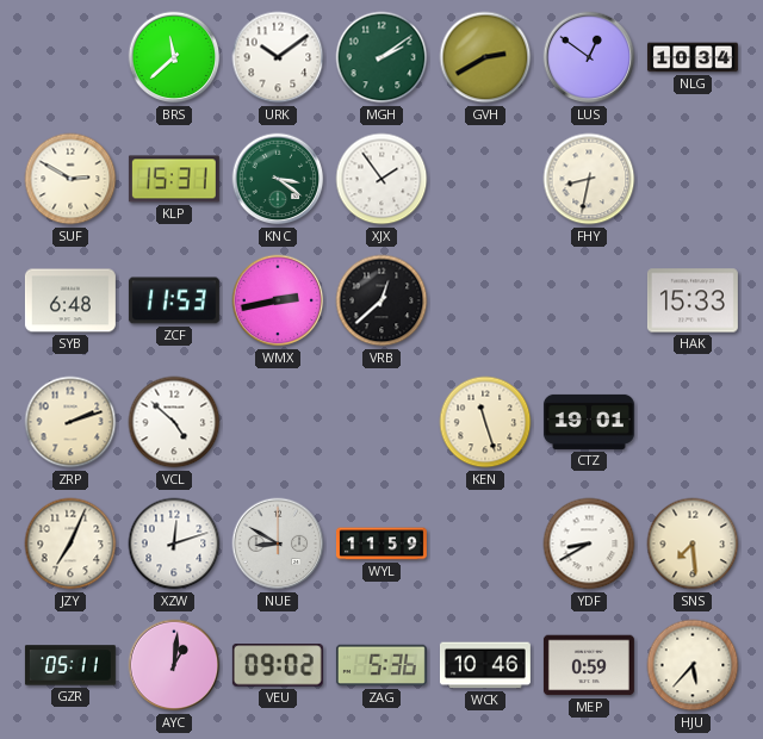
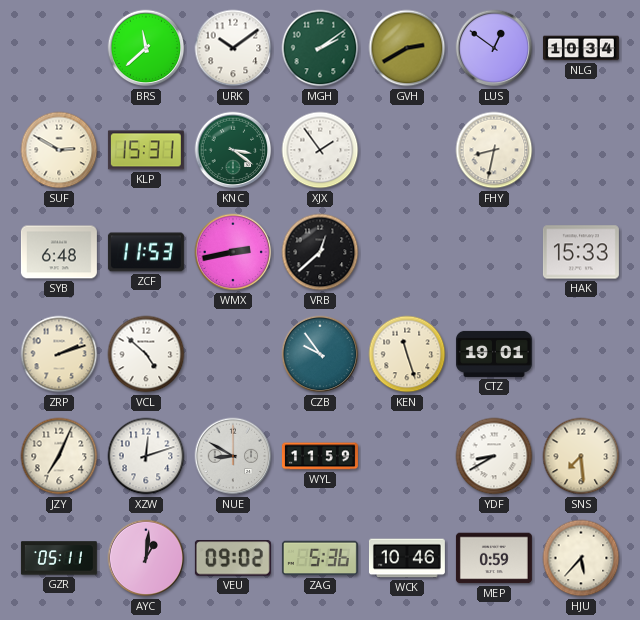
CZB: none -> 9:54
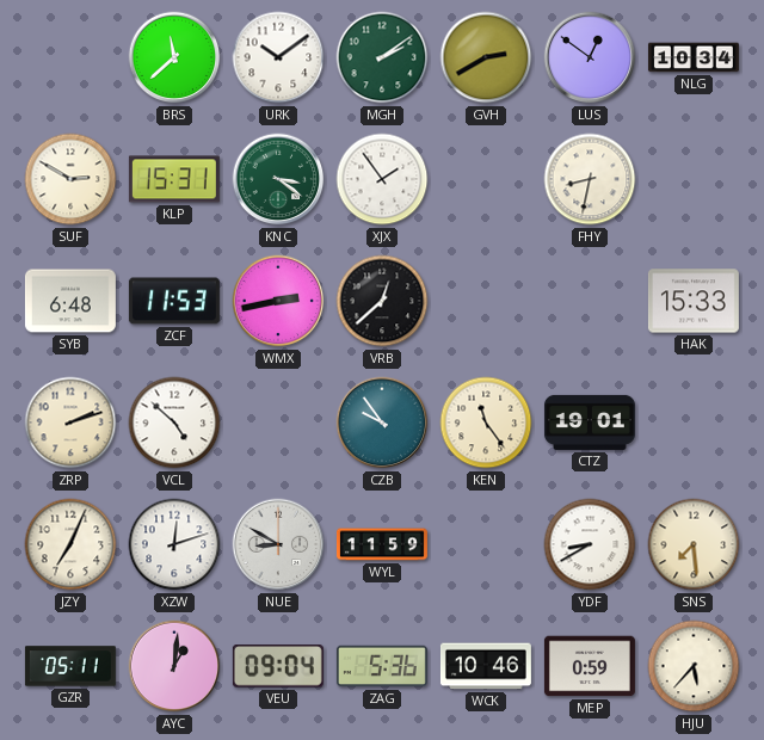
KEN: 11:27 -> 11:24
VEU: 09:02 -> 09:04
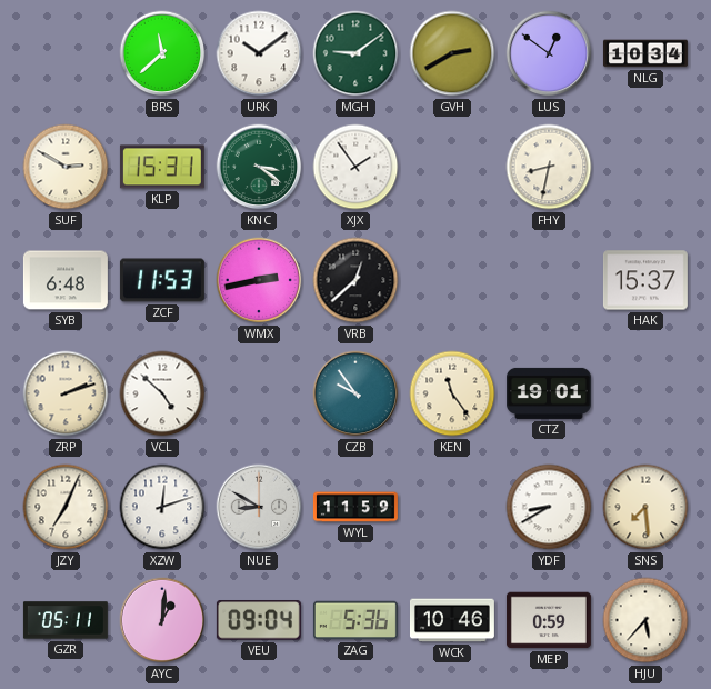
MGH: 2:09 -> 9:09
HAK: 15:33 -> 15:37
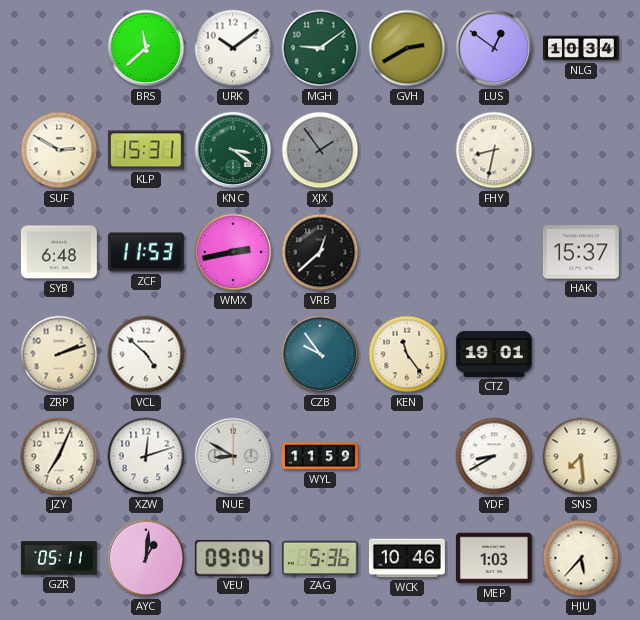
XJX dial: white -> grey
MEP: 0:59 -> 1:03
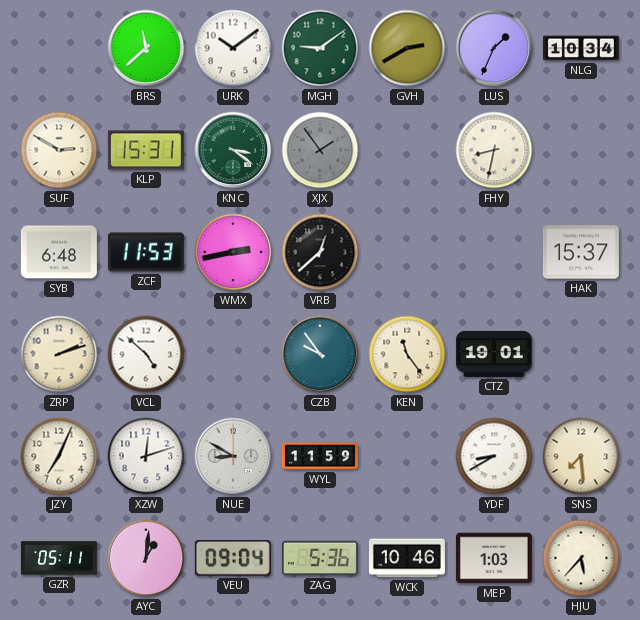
LUS: 12:51 -> 1:34
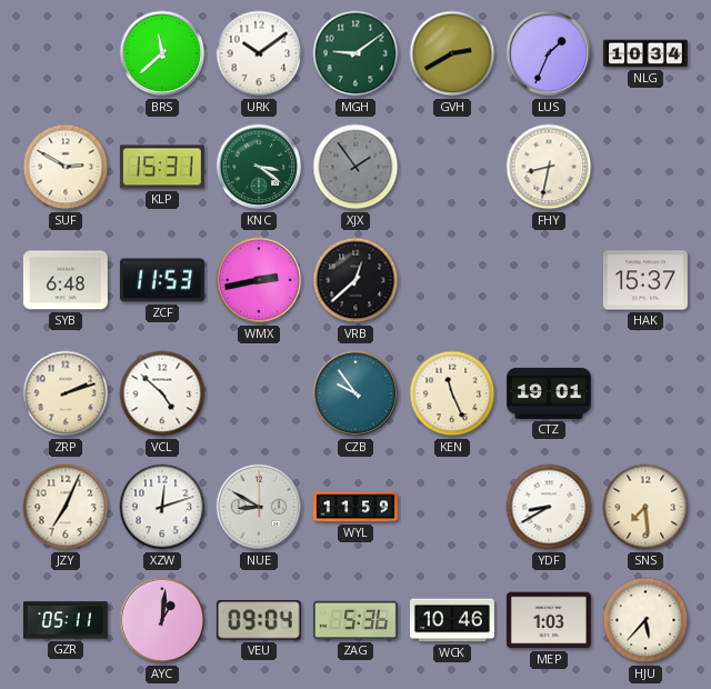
KEN: 11:24 -> 11:26
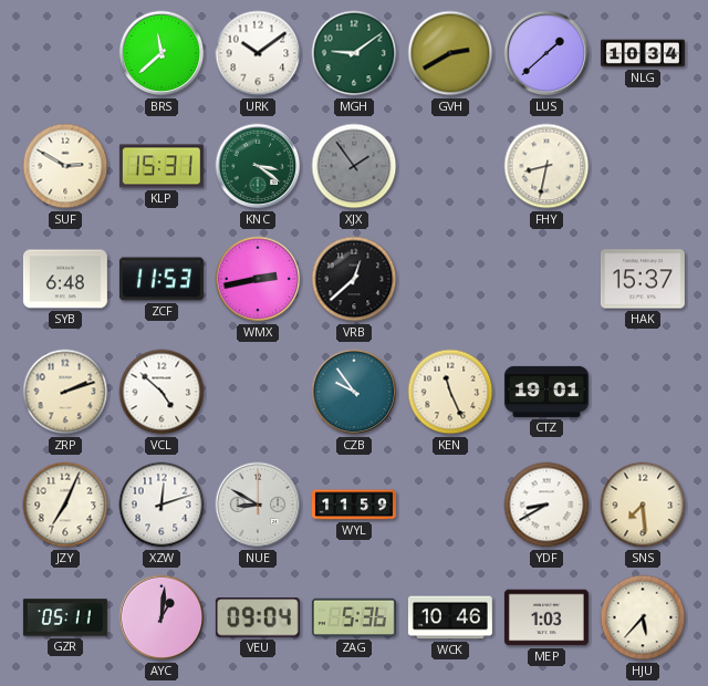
LUS: 1:34 -> 1:38
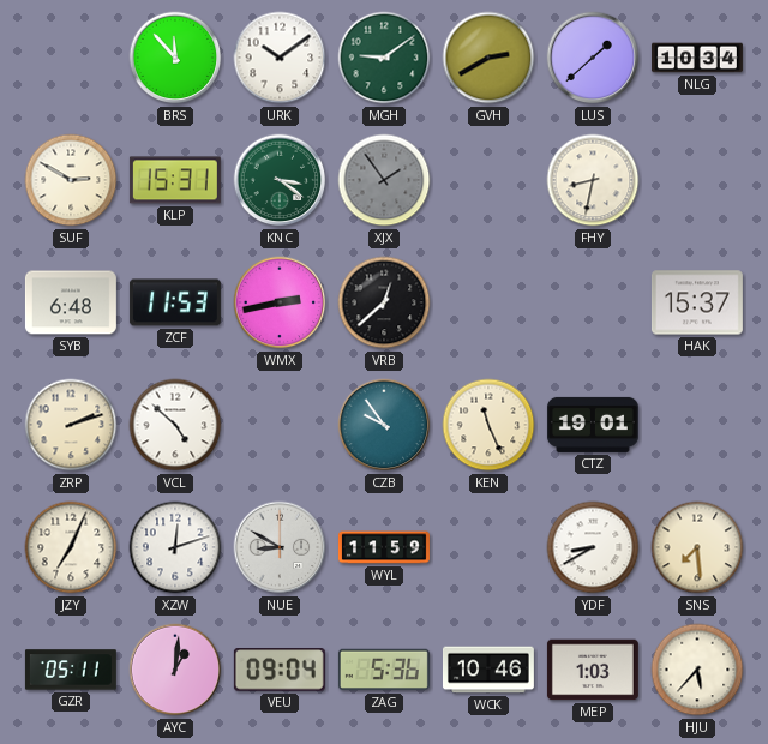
BRS: 11:38 -> 11:53
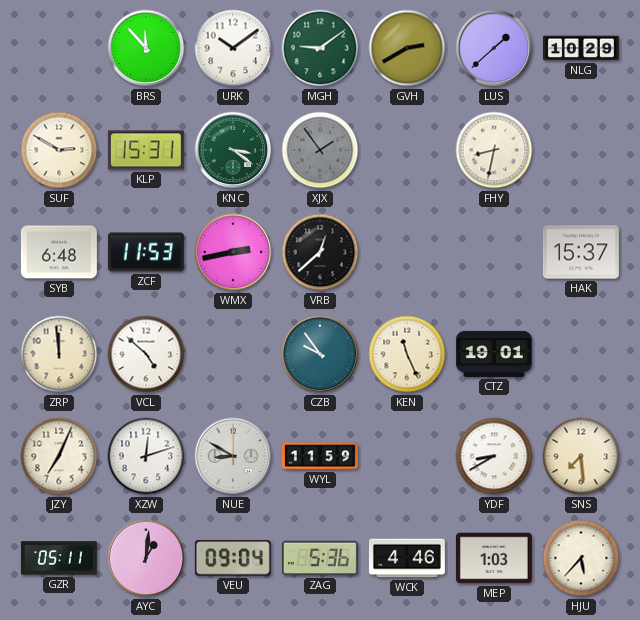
NLG: 10:34 -> 10:29
ZRP: 2:12 -> 11:59
WCK: 10:46 -> 4:46
